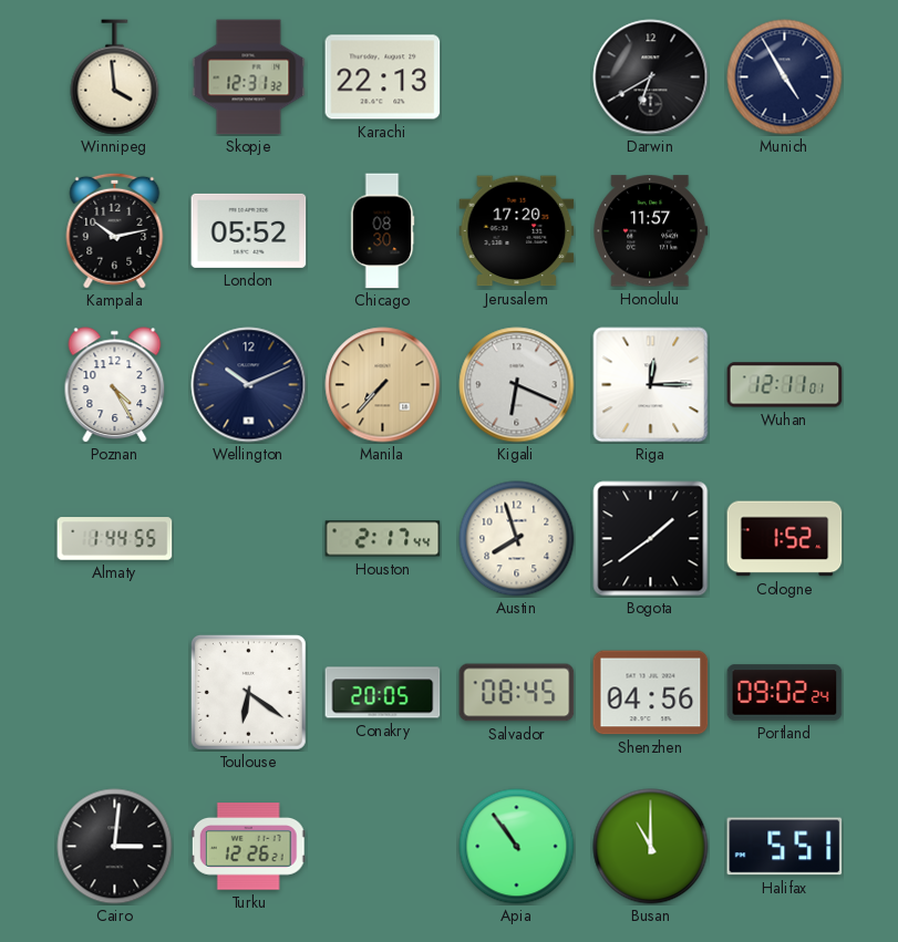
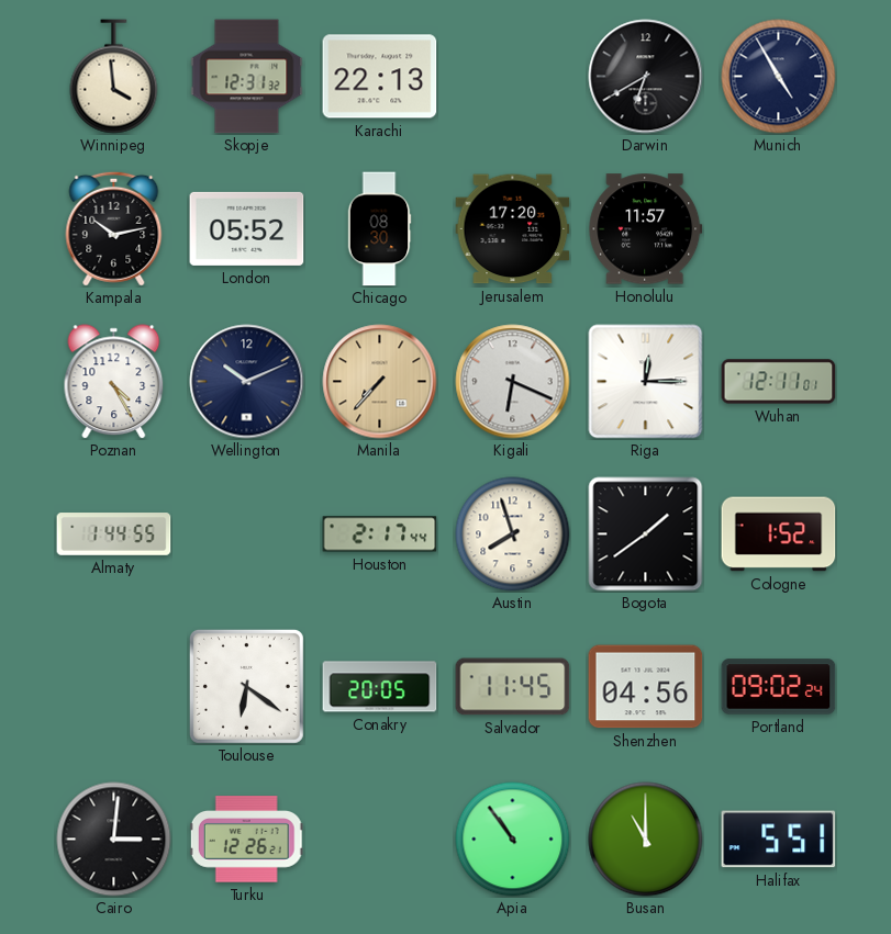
Salvador: 08:45 -> 11:45
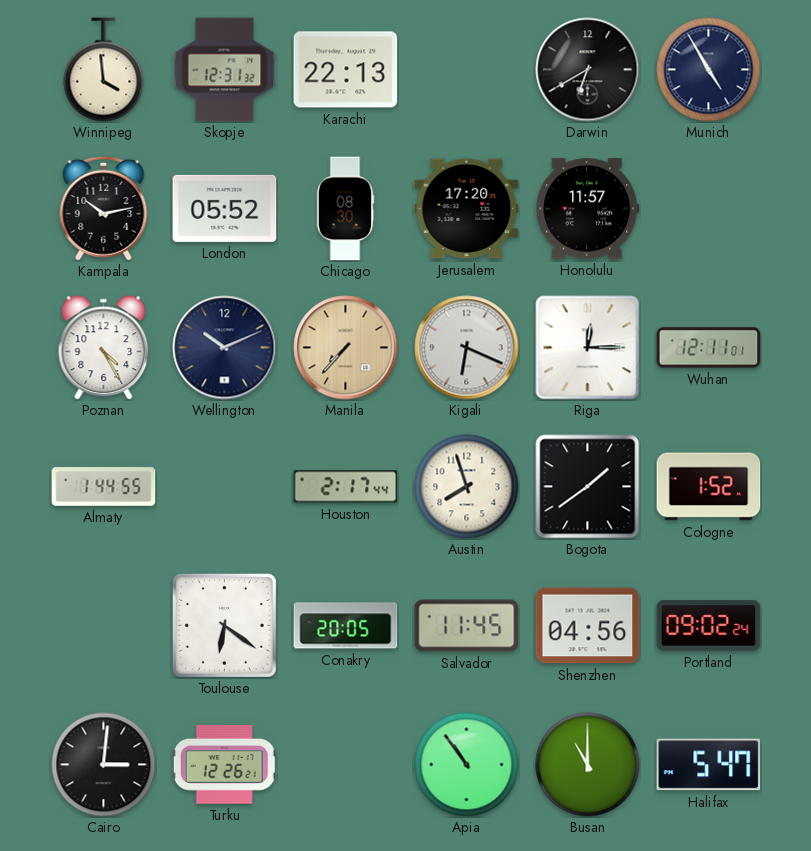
Halifax: 5:51 -> 5:47
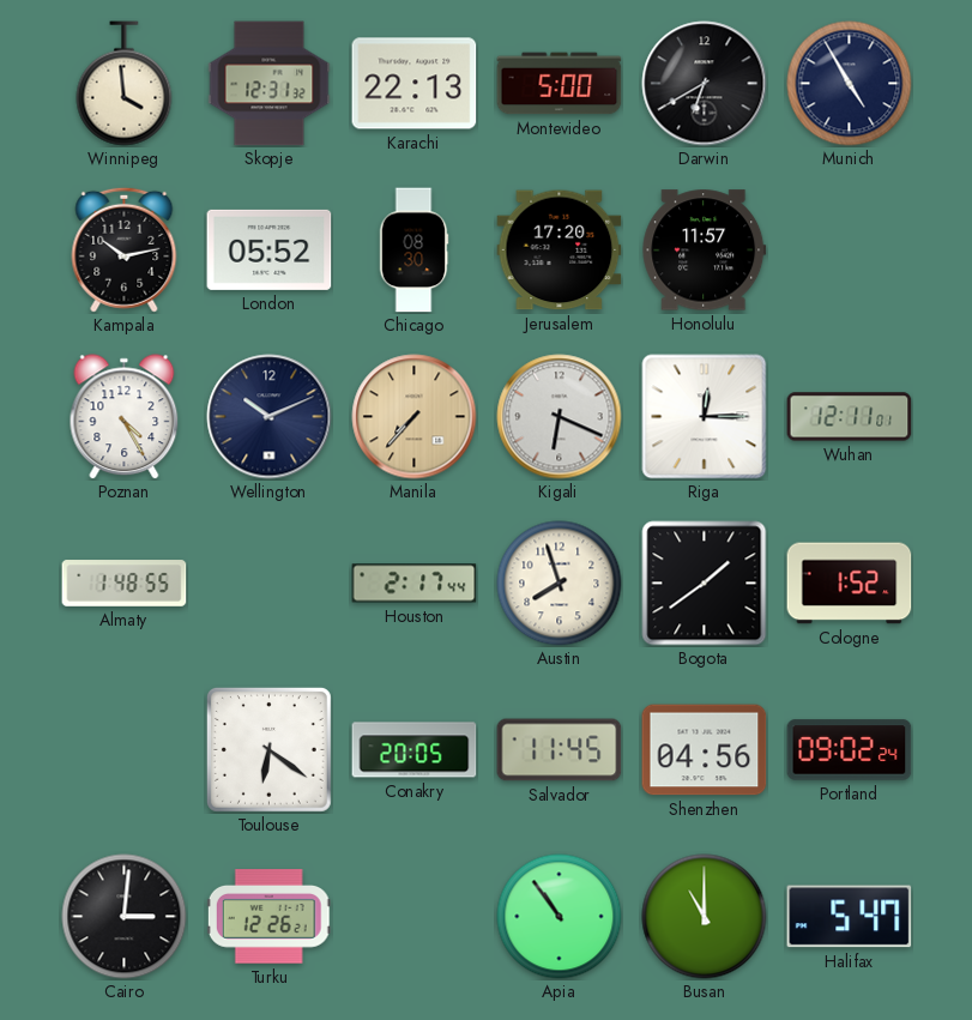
Montevideo: none -> 5:00
Almaty: 1:44 -> 1:48
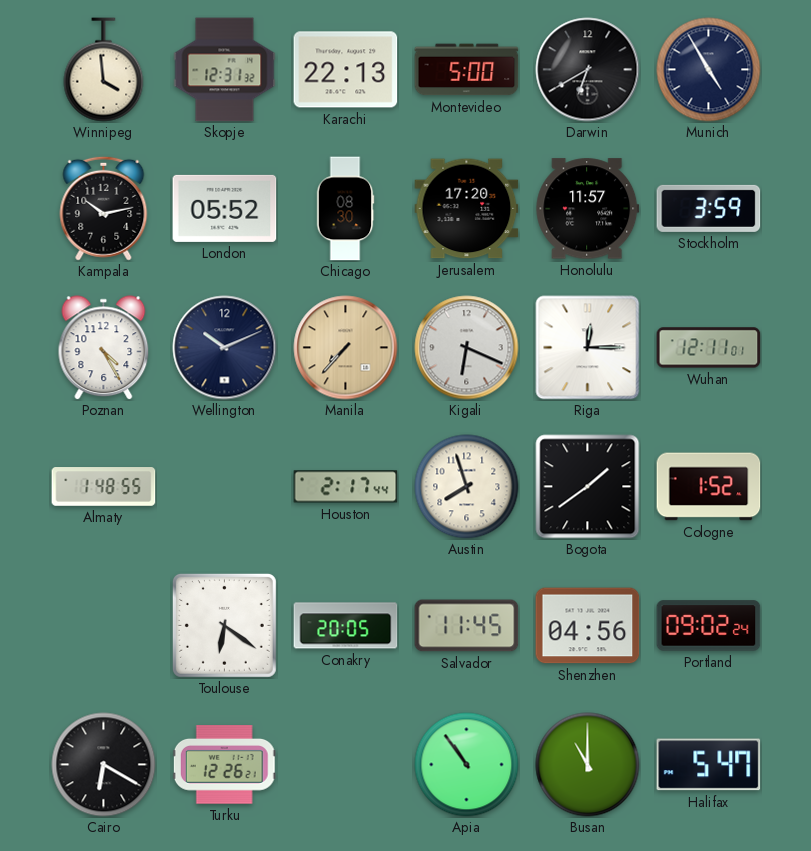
Stockholm: none -> 3:59
Cairo: 3:01 -> 6:20
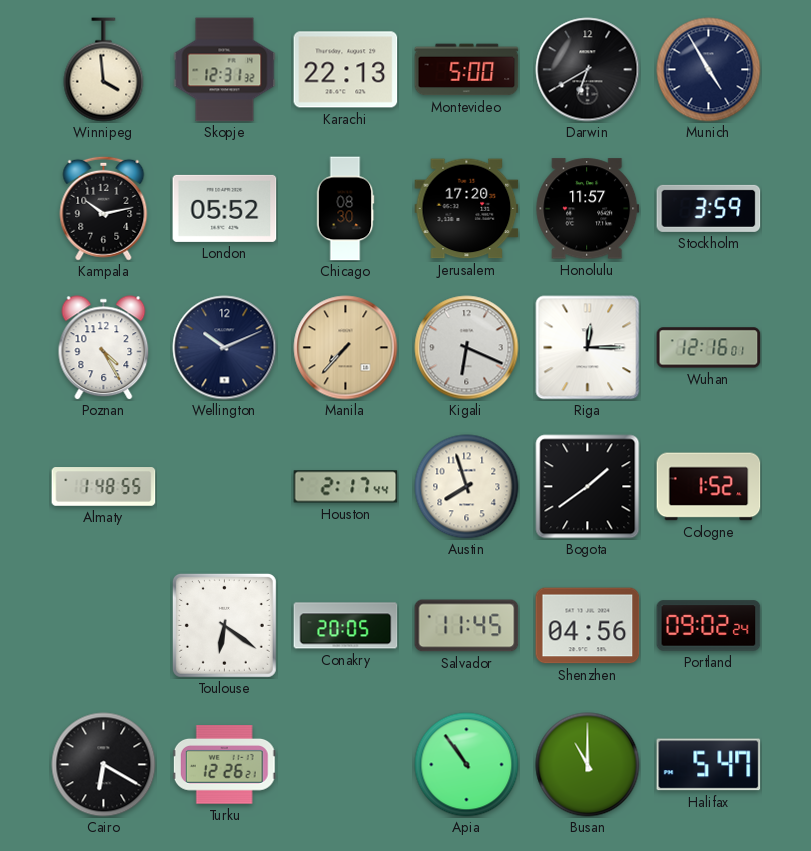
Wuhan: 12:11 -> 12:16
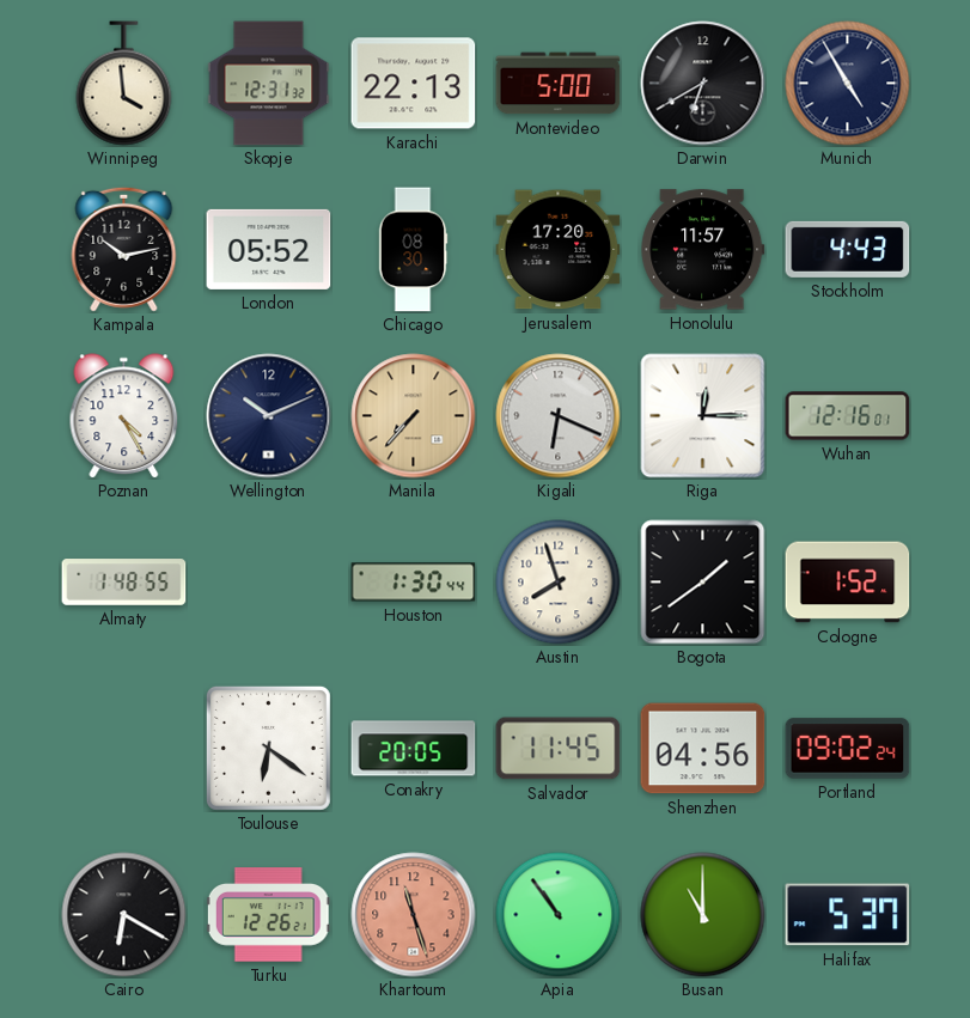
Stockholm: 3:59 -> 4:43
Houston: 2:17 -> 1:30
Khartoum: none -> 11:27
Halifax: 5:47 -> 5:37
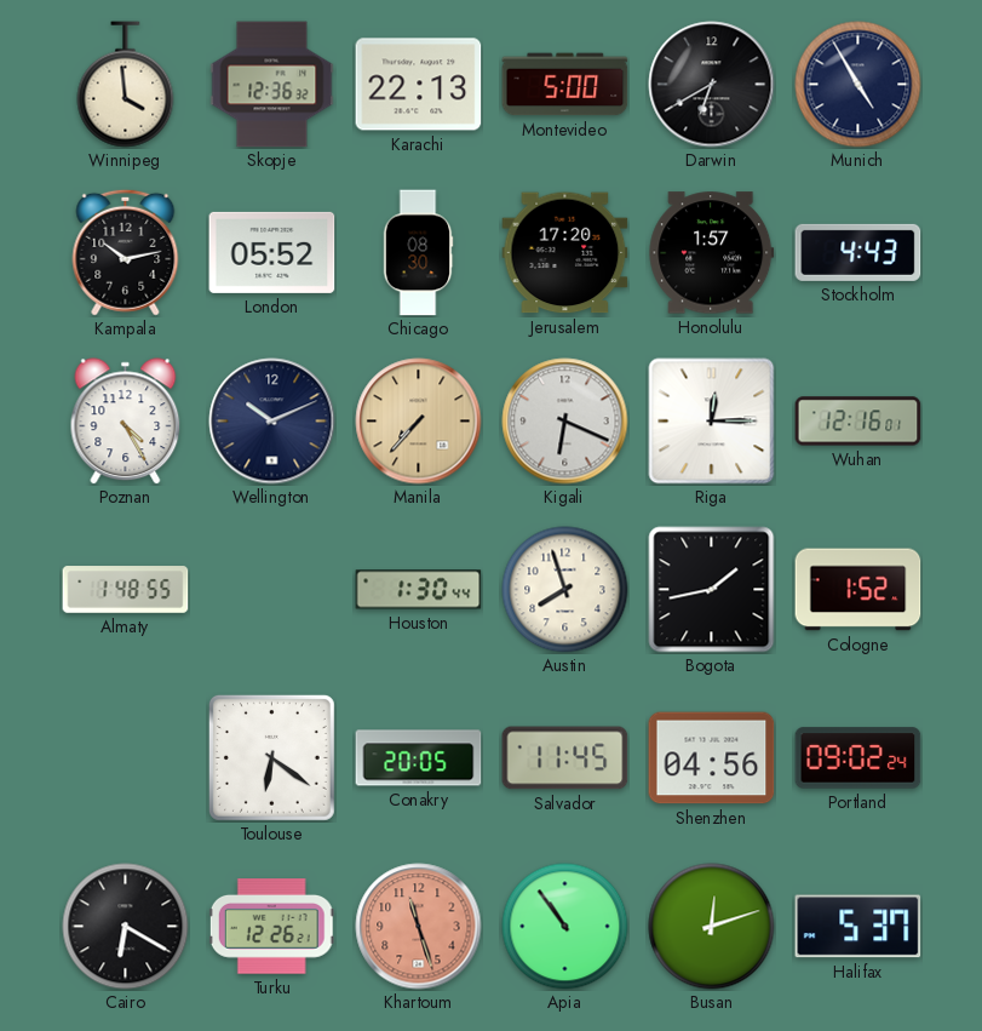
Skopje: 12:31 -> 12:36
Honolulu: 11:57 -> 1:57
Bogota: 1:39 -> 1:43
Busan: 11:00 -> 12:12
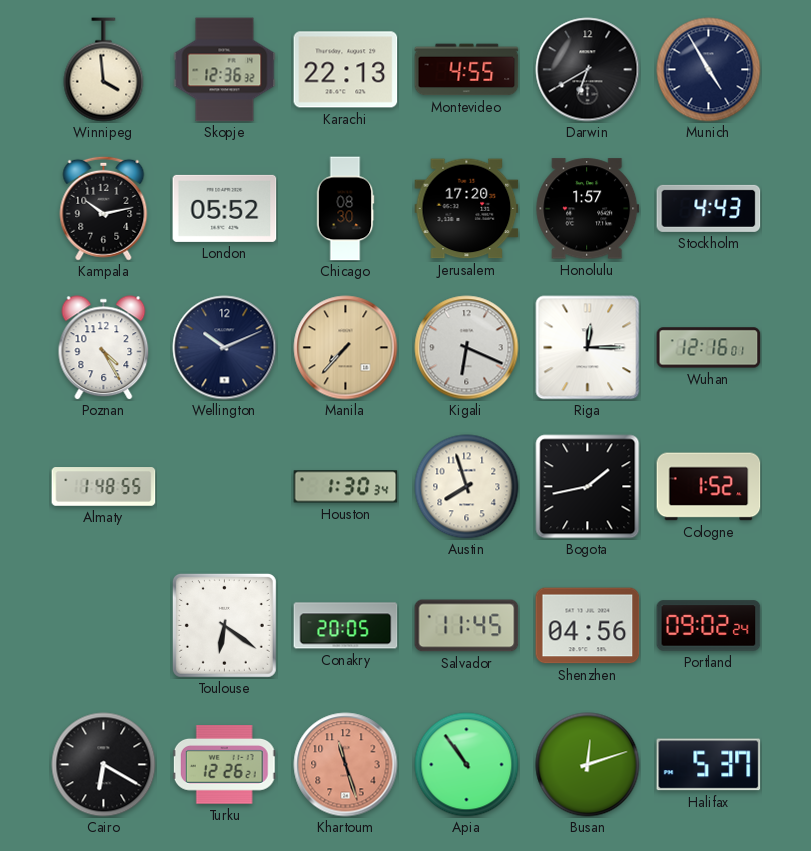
Montevideo: 5:00 -> 4:55
Houston: 1:30:44 -> 1:30:34
